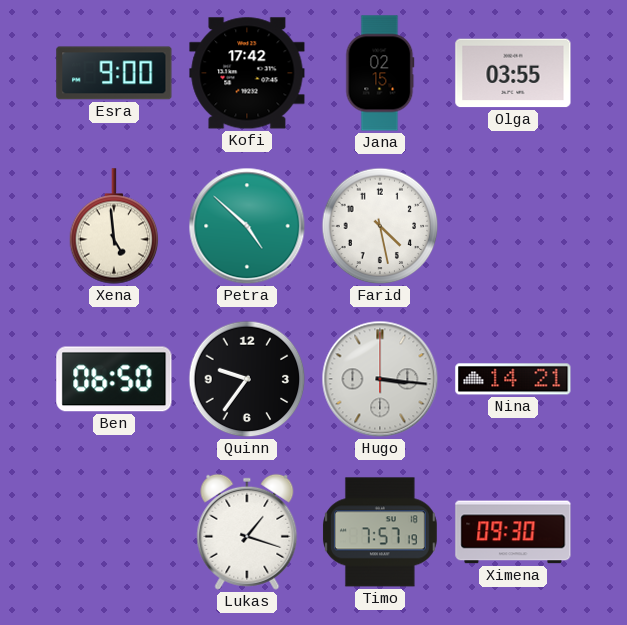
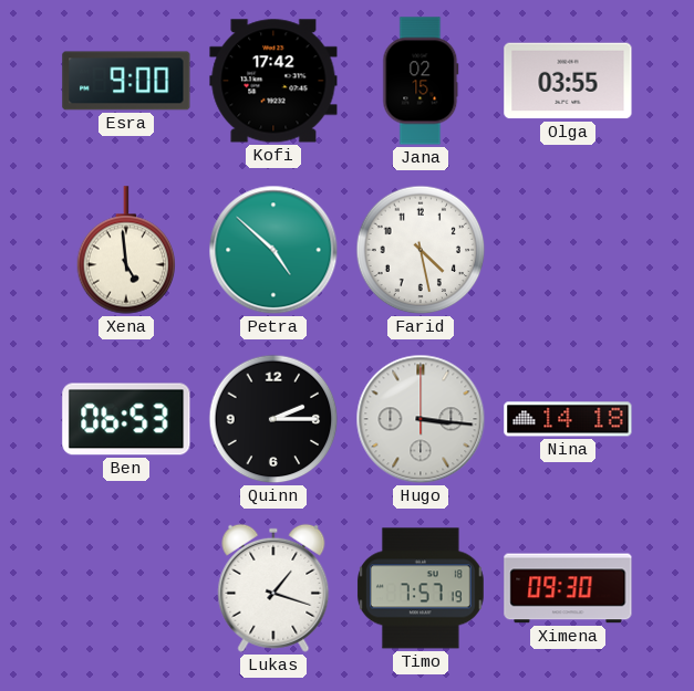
Ben: 06:50 -> 06:53
Quinn: 9:36 -> 2:15
Nina: 14:21 -> 14:18
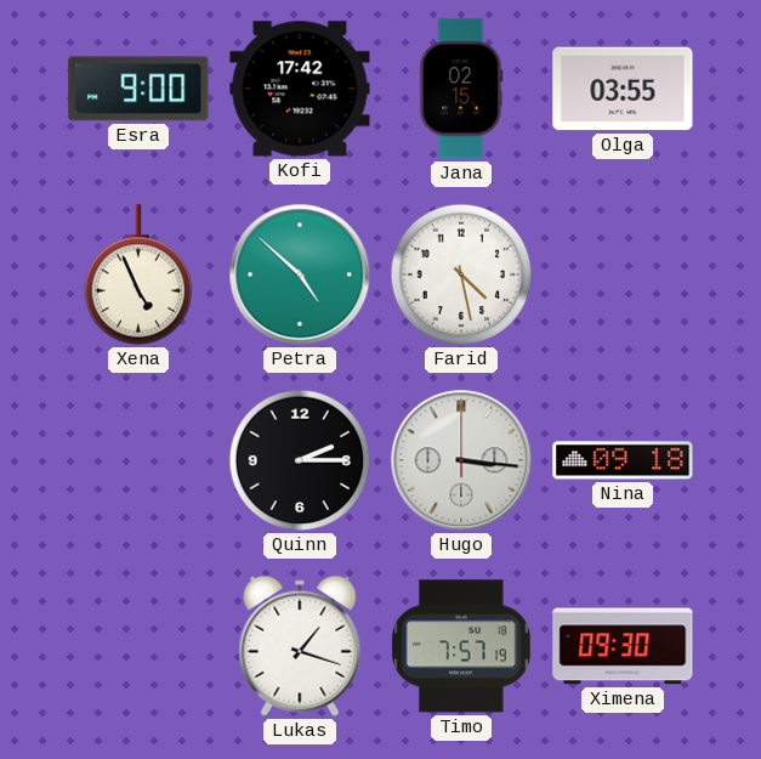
Xena: 4:59 -> 4:56
Ben: 06:53 -> none
Nina: 14:18 -> 09:18
